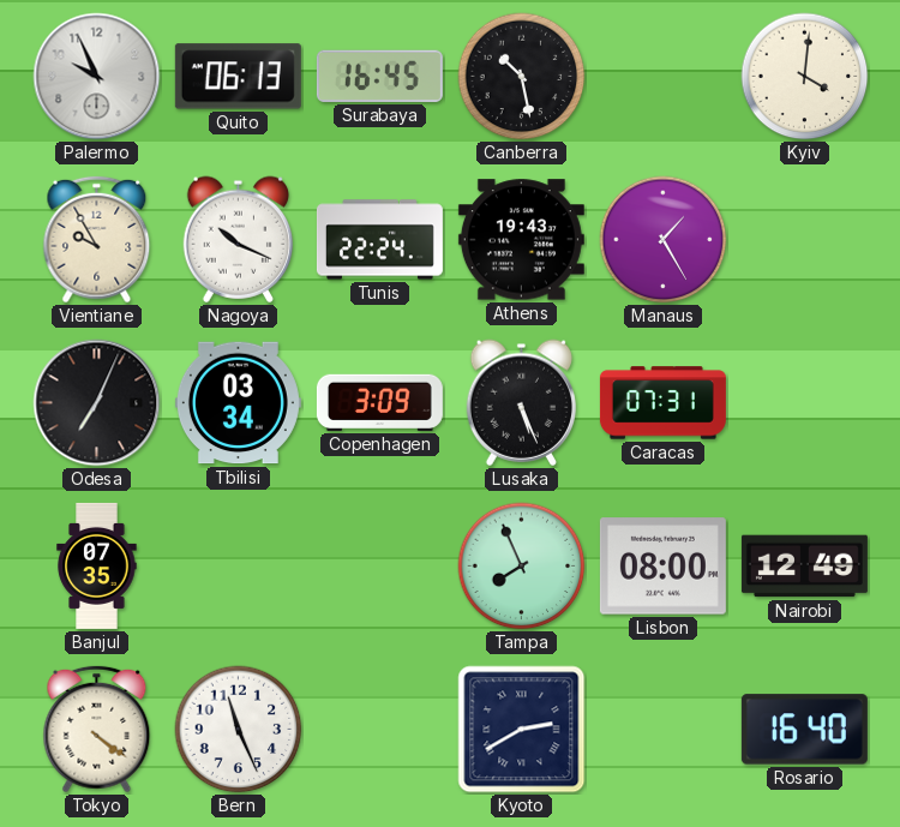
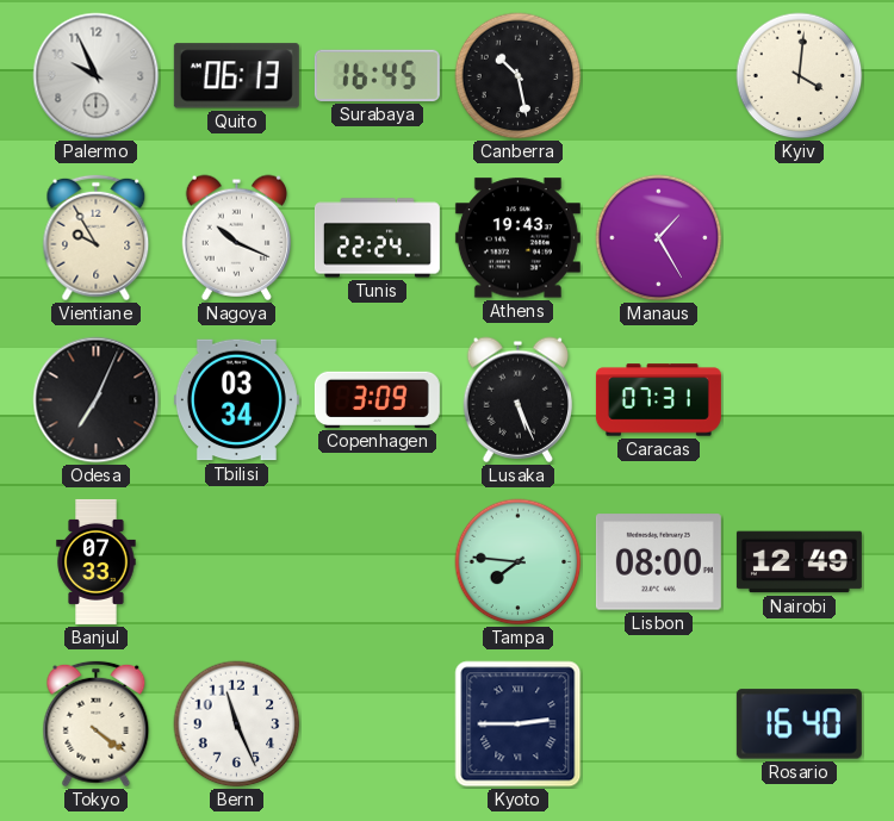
Banjul: 07:35 -> 07:33
Tampa: 7:56 -> 7:46
Kyoto: 2:40 -> 2:45
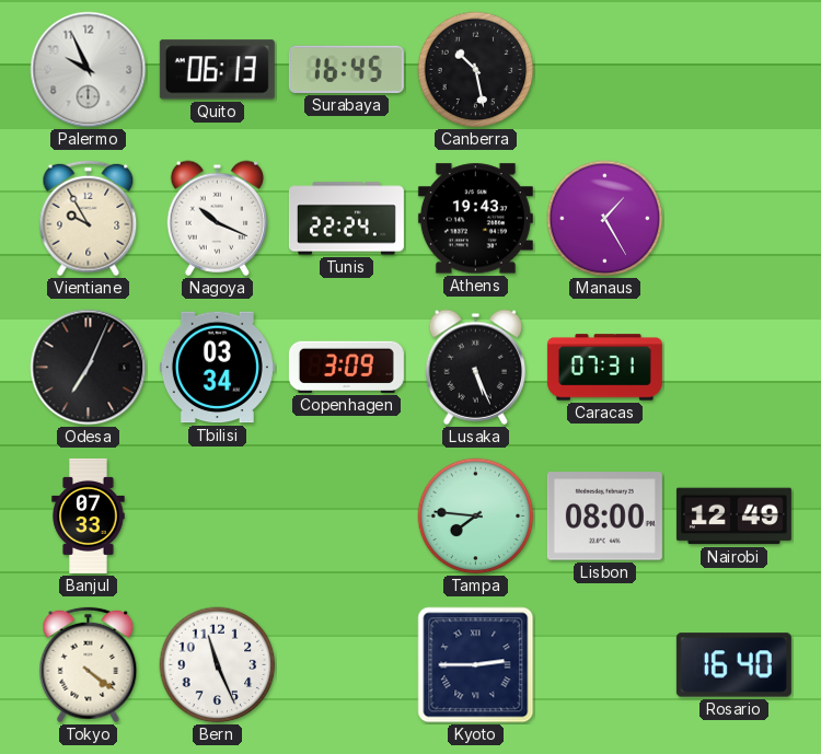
Kyiv: 4:01 -> none
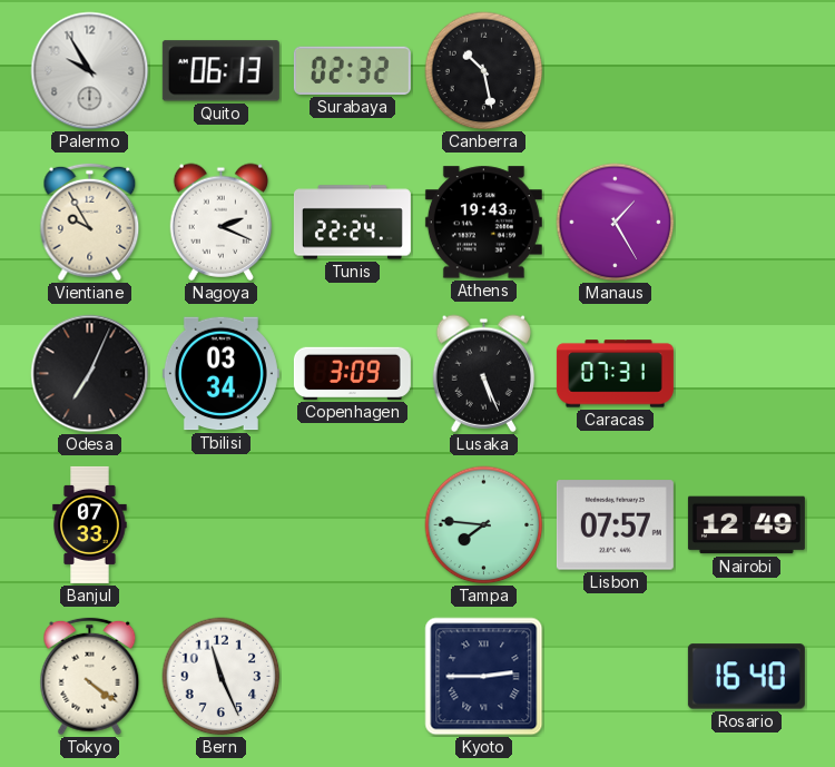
Palermo: 9:56 -> 9:55
Surabaya: 16:45 -> 02:32
Nagoya: 10:19 -> 2:19
Lisbon: 08:00 -> 07:57
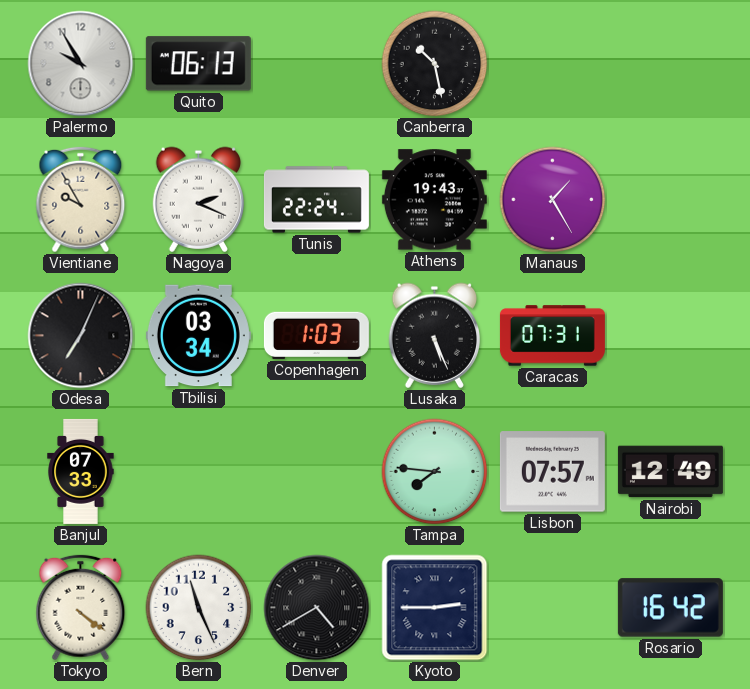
Surabaya: 02:32 -> none
Copenhagen: 3:09 -> 1:03
Denver: none -> 4:40
Rosario: 16:40 -> 16:42
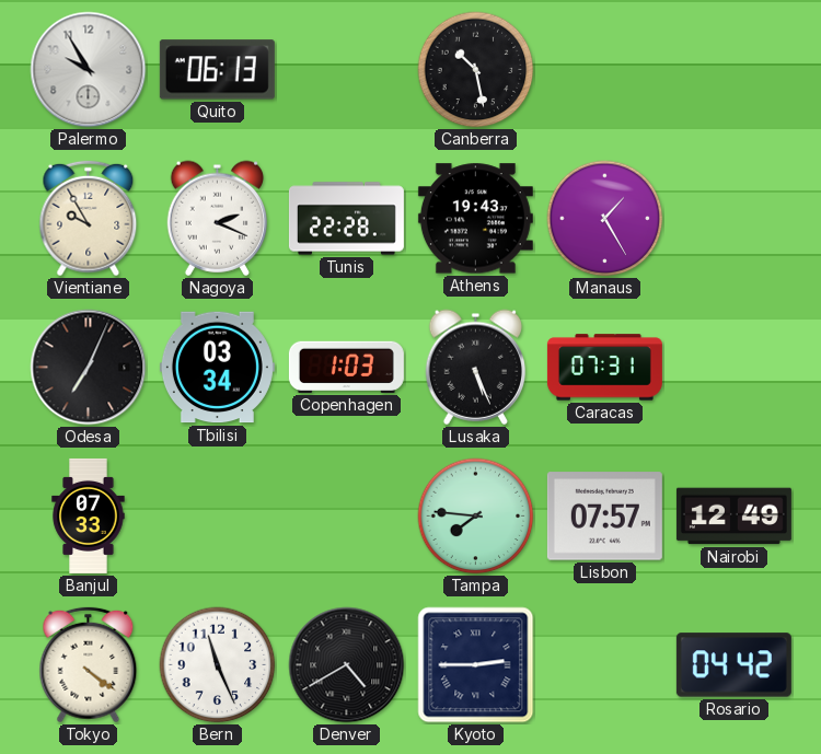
Tunis: 22:24 -> 22:28
Rosario: 16:42 -> 04:42
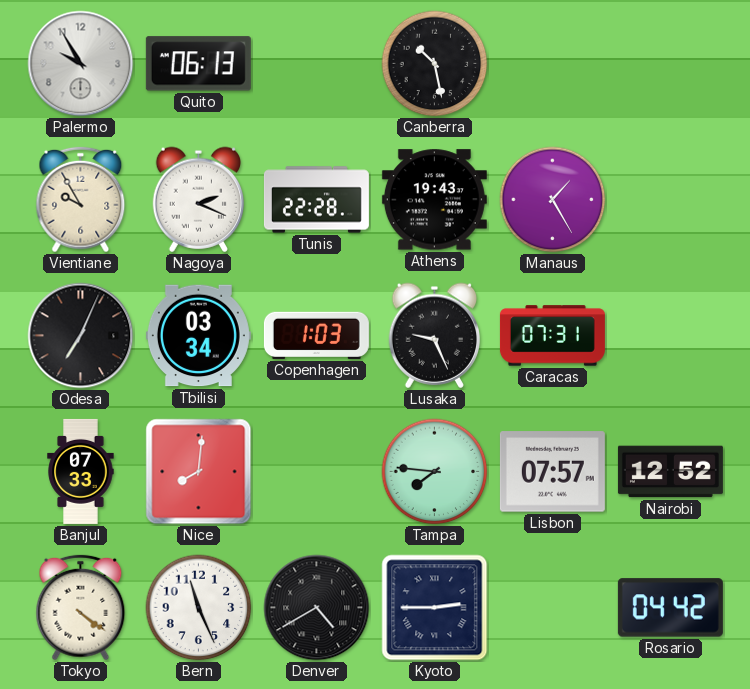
Lusaka: 5:26 -> 9:26
Nice: none -> 8:01
Nairobi: 12:49 -> 12:52
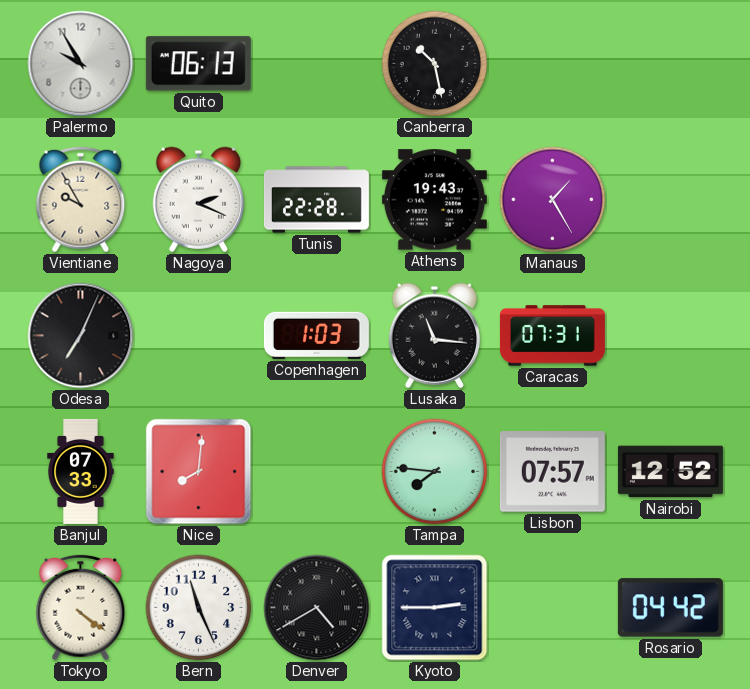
Tbilisi: 03:34 -> none
Lusaka: 9:26 -> 11:16
